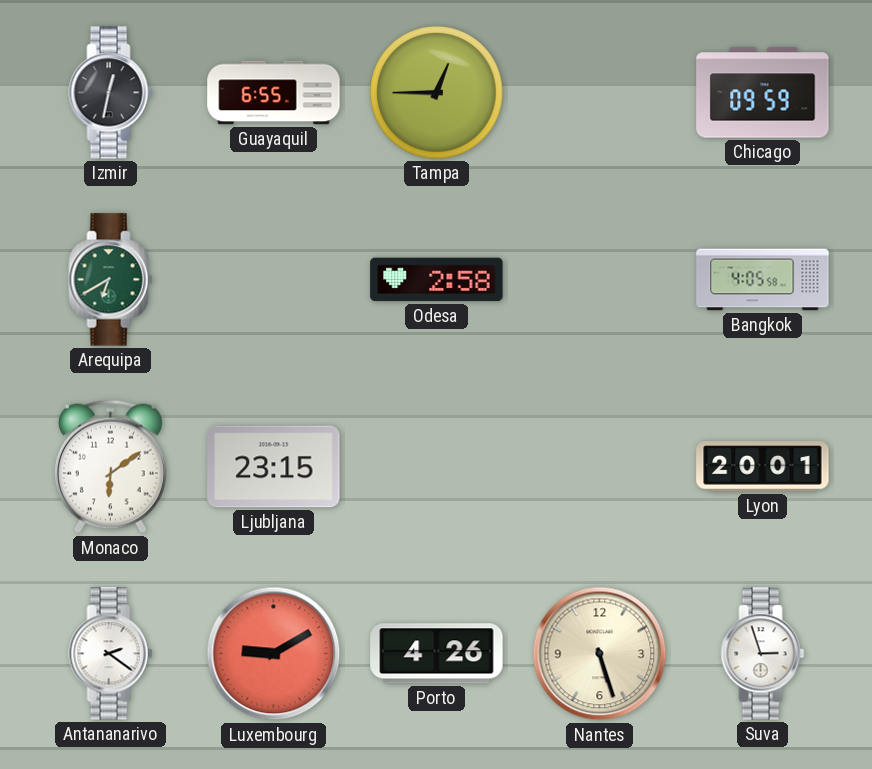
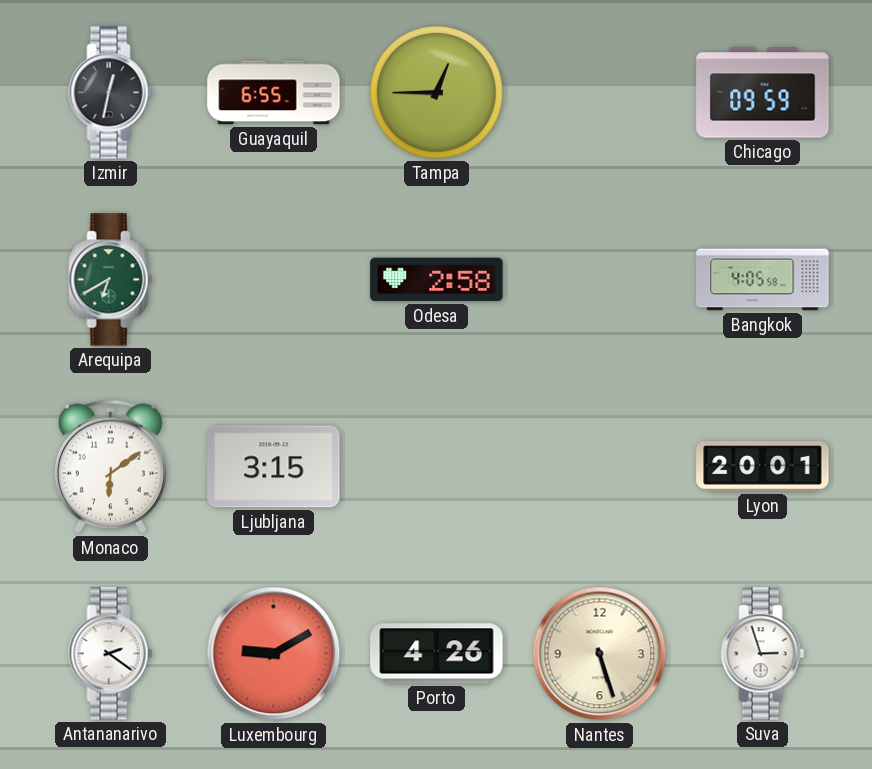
Ljubljana: 23:15 -> 3:15
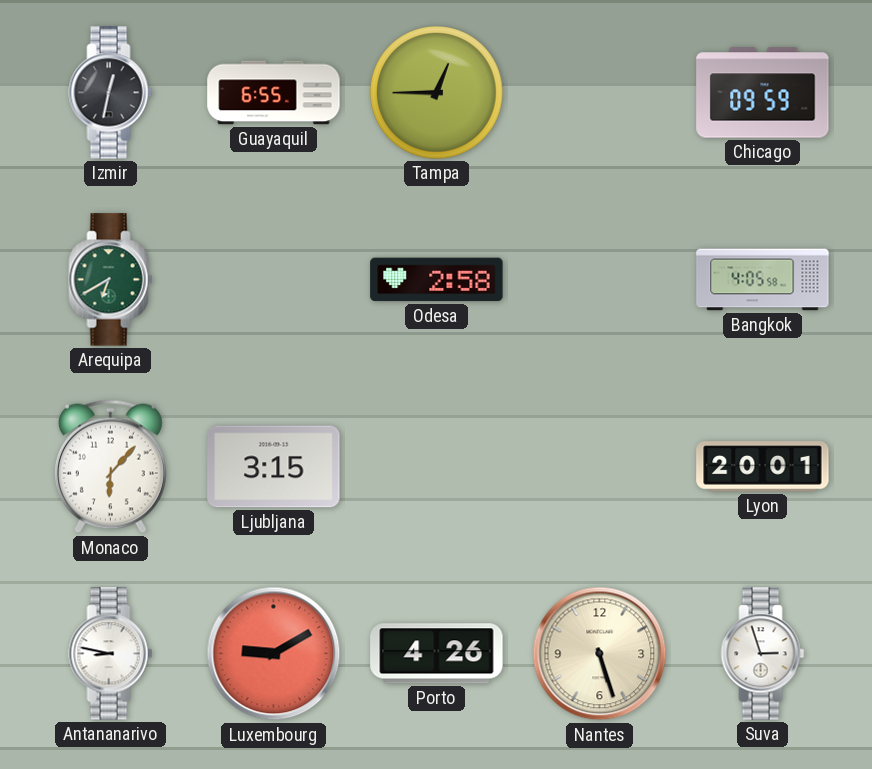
Monaco: 6:09 -> 6:07
Antananarivo: 2:21 -> 8:47
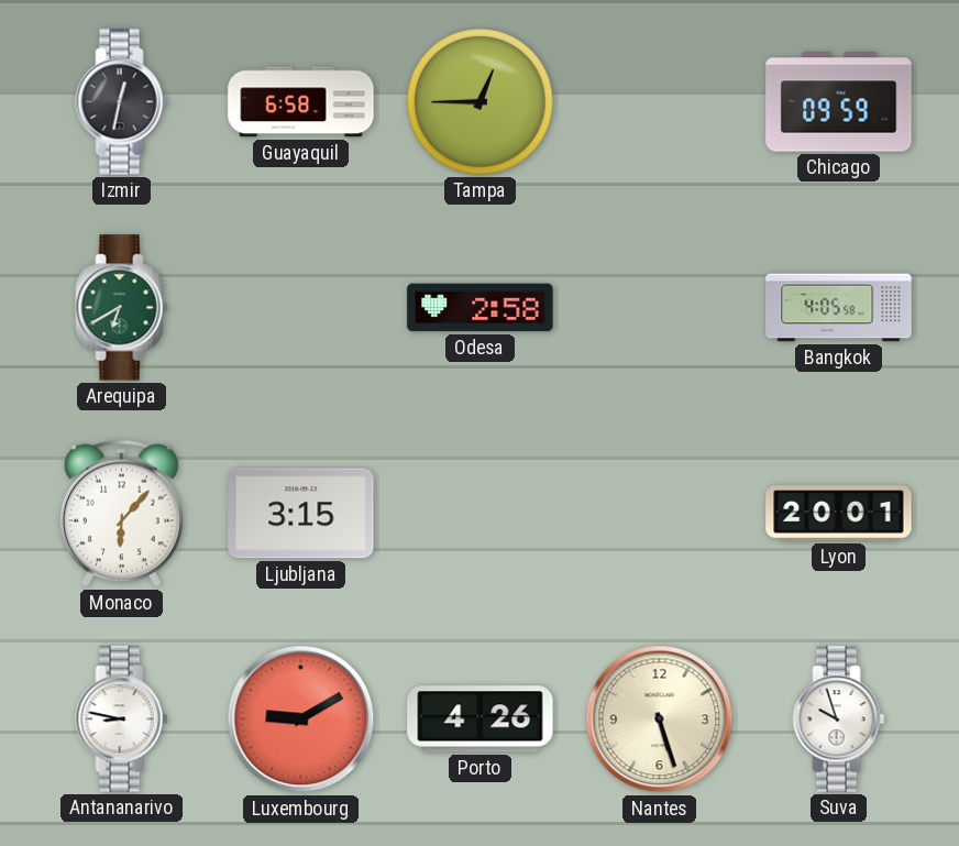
Guayaquil: 6:55 -> 6:58
Suva: 2:57 -> 9:57
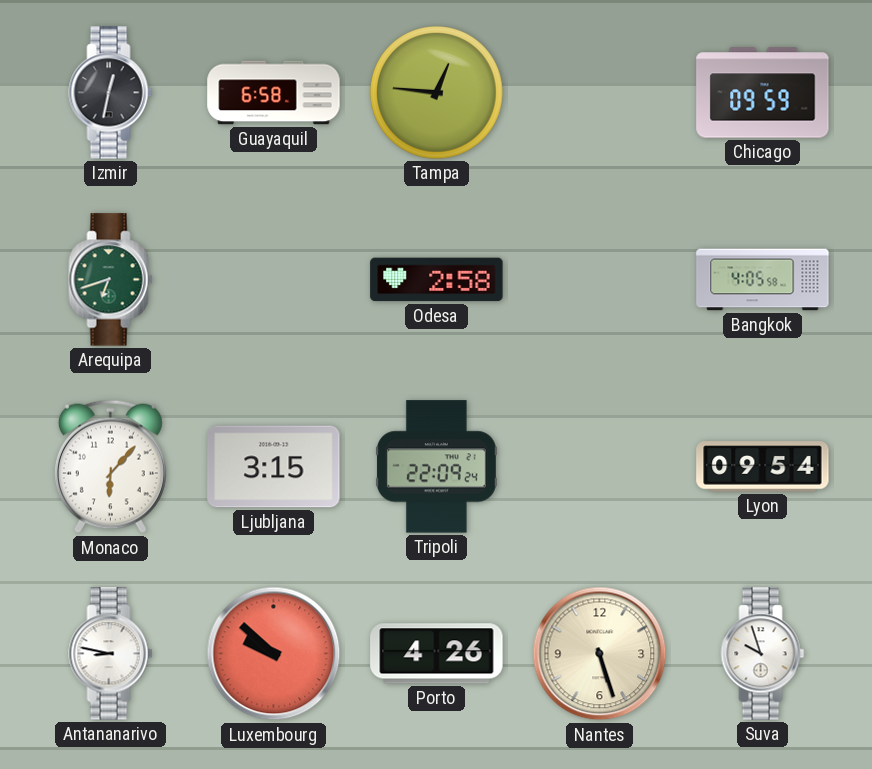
Tampa: 12:45 -> 12:46
Arequipa: 6:40 -> 6:42
Tripoli: none -> 22:09
Lyon: 20:01 -> 09:54
Luxembourg: 9:10 -> 9:52
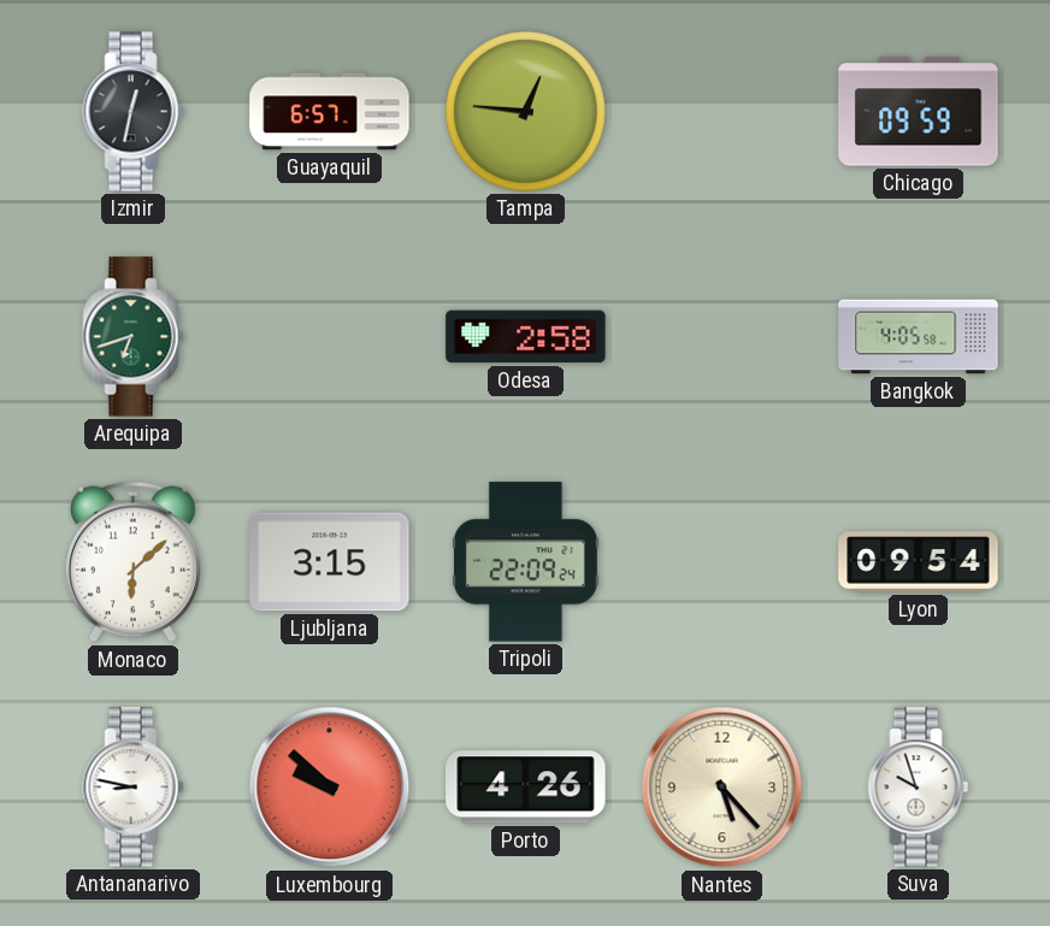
Guayaquil: 6:58 -> 6:57
Monaco: 6:07 -> 6:08
Nantes: 5:27 -> 5:23
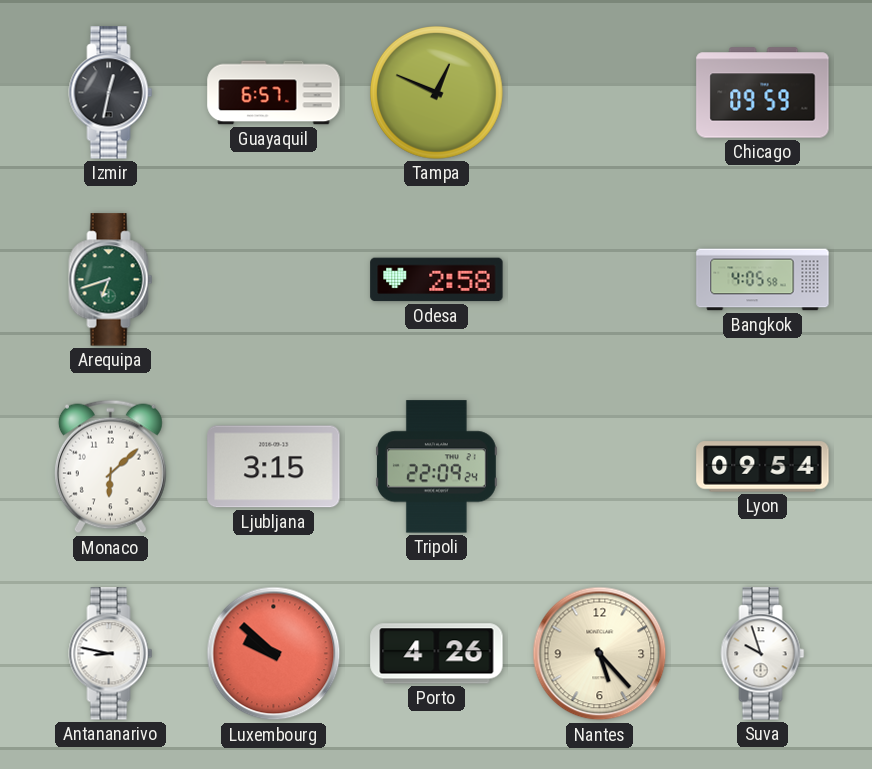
Tampa: 12:46 -> 12:49
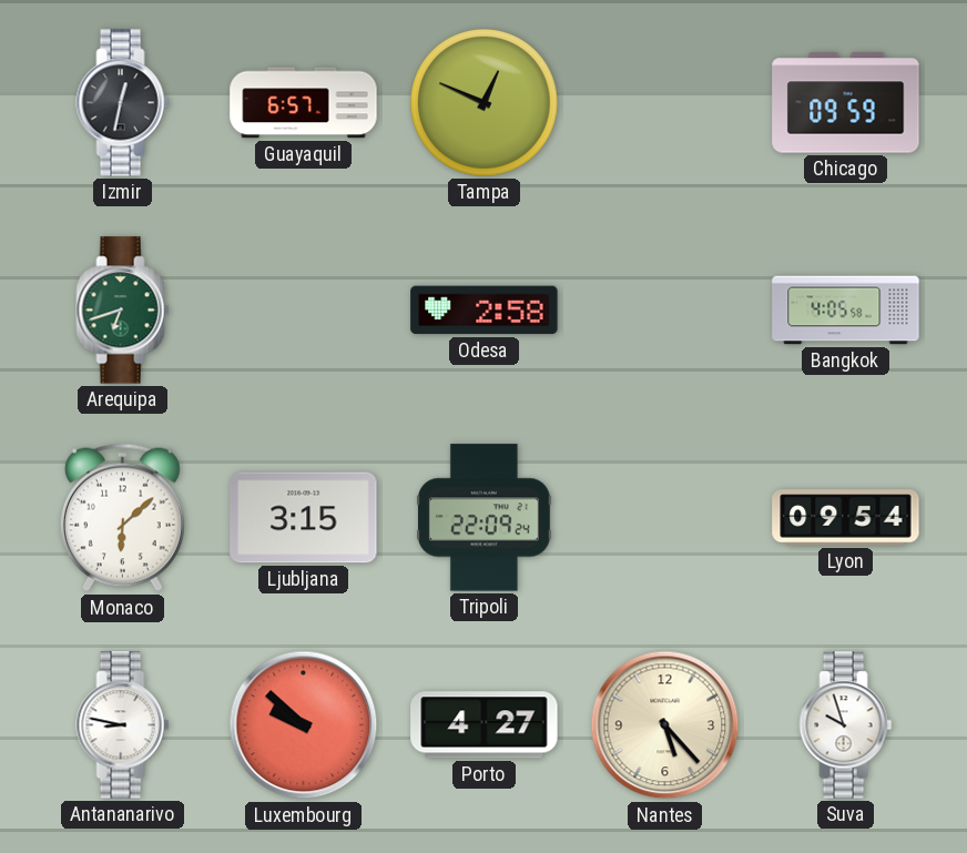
Porto: 4:26 -> 4:27
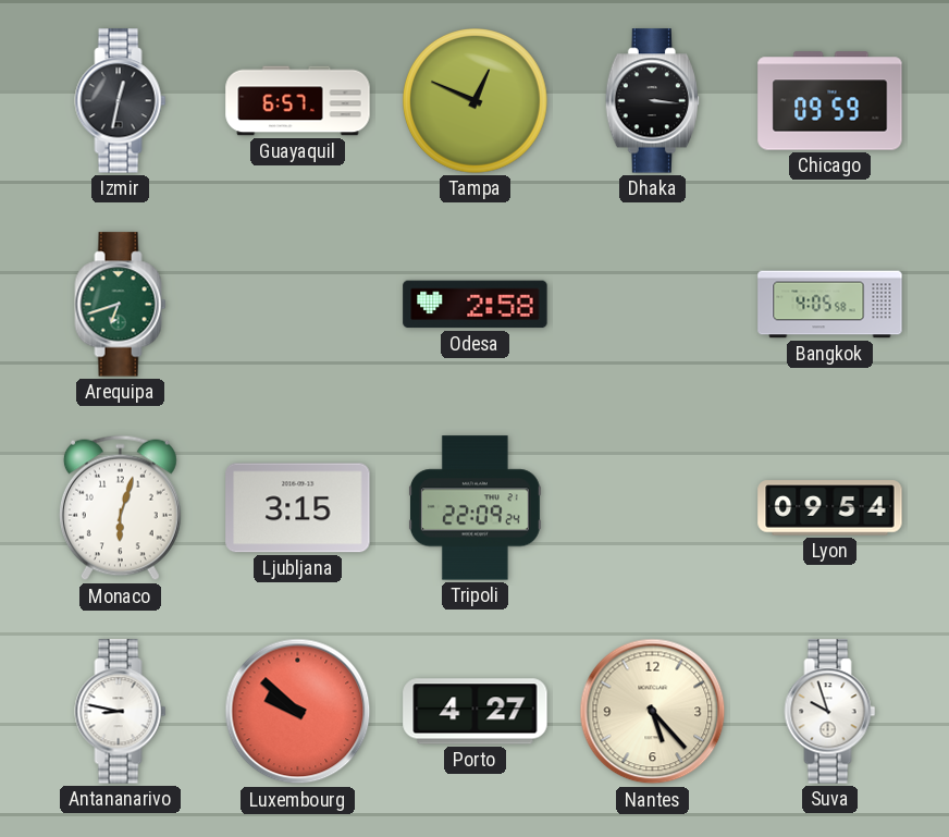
Dhaka: none -> 3:16
Monaco: 6:08 -> 6:03
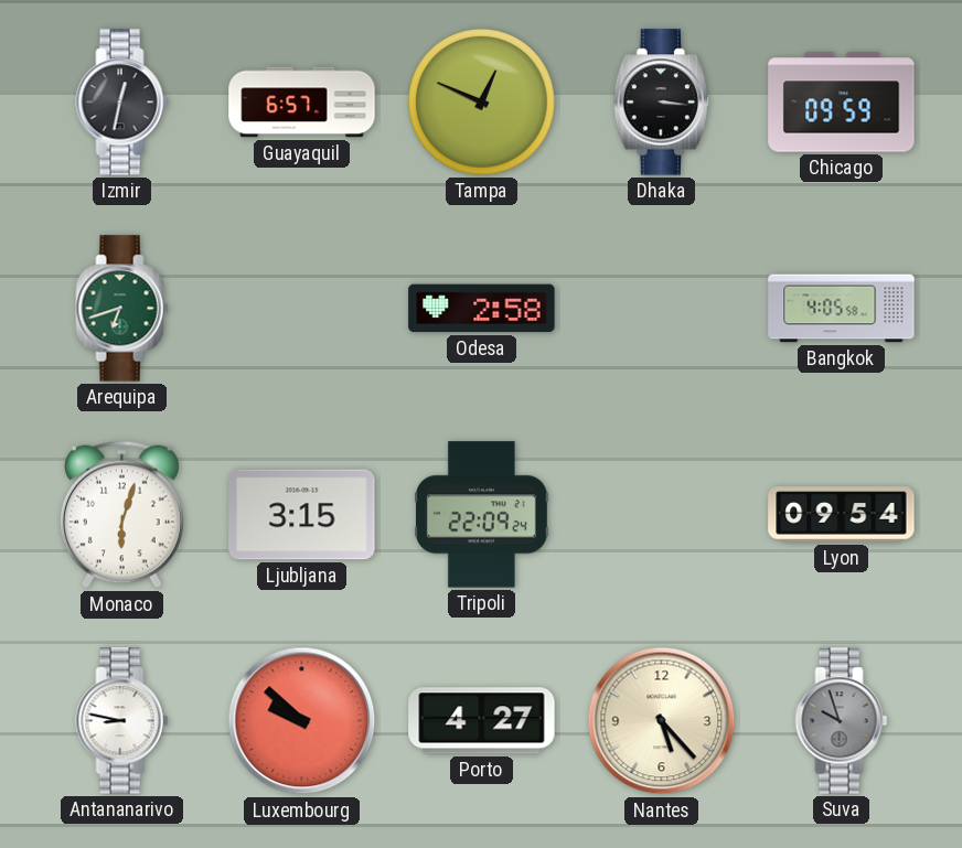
Suva dial: white -> grey
